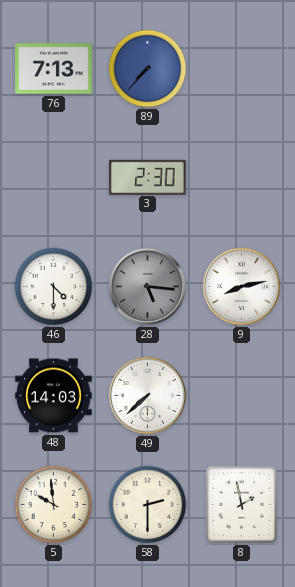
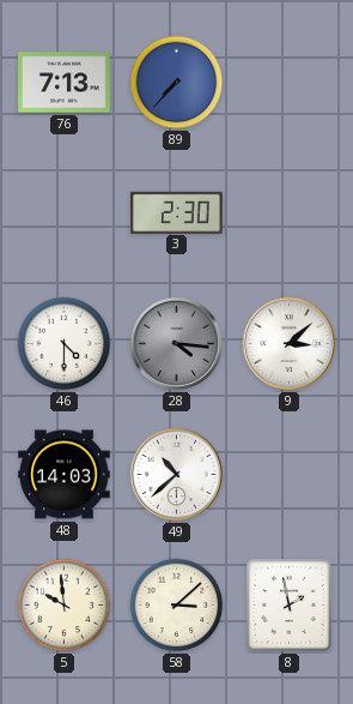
28: 5:16 -> 4:16
9: 8:13 -> 3:08
49: 7:38 -> 10:38
58: 2:30 -> 3:08
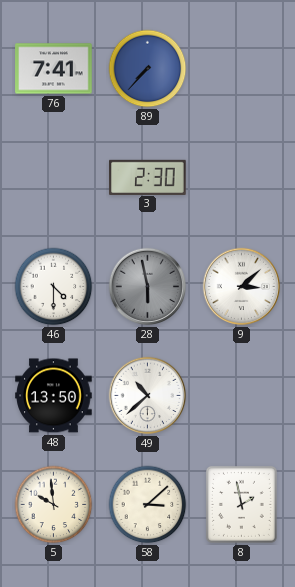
76: 7:13 -> 7:41
28: 4:16 -> 5:58
48: 14:03 -> 13:50
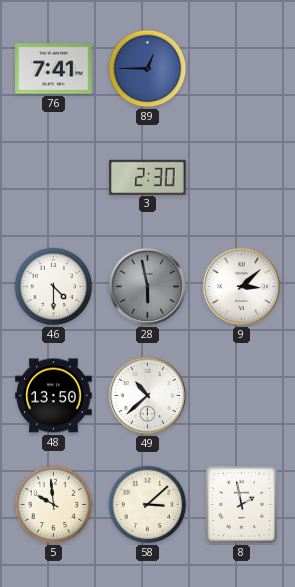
89: 7:37 -> 12:45
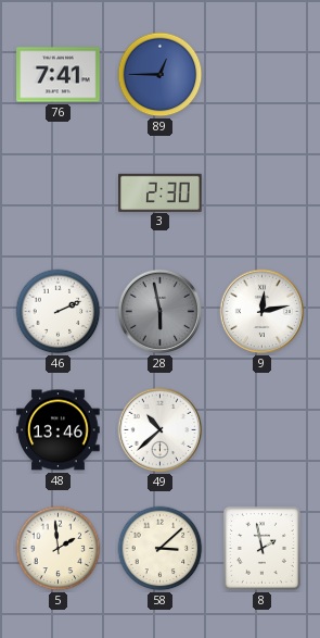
46: 4:30 -> 2:11
9: 3:08 -> 12:13
48: 13:50 -> 13:46
5: 9:59 -> 1:59
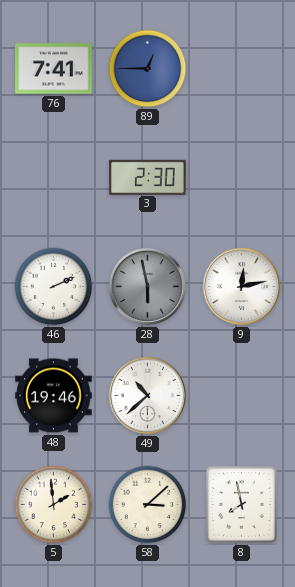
48: 13:46 -> 19:46
8: 1:58 -> 7:58
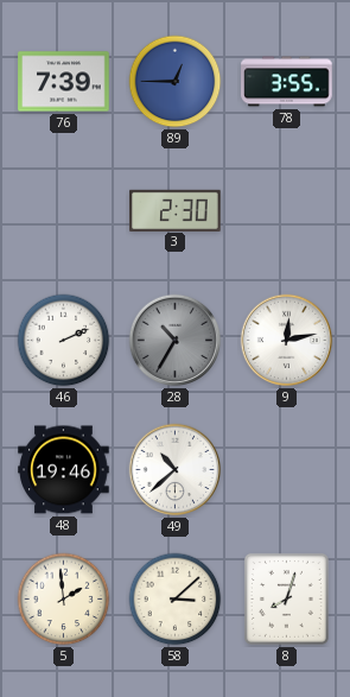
76: 7:41 -> 7:39
78: none -> 3:55
28: 5:58 -> 10:35
8: 7:58 -> 8:03
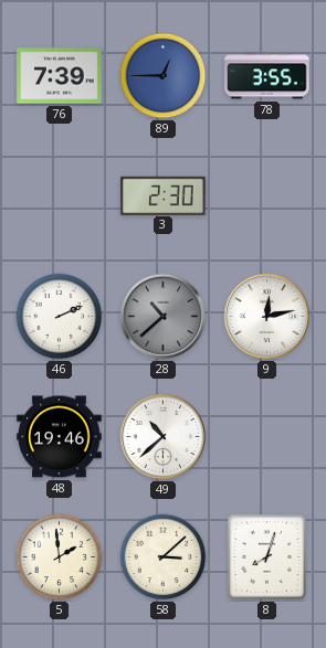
28: 10:35 -> 10:38
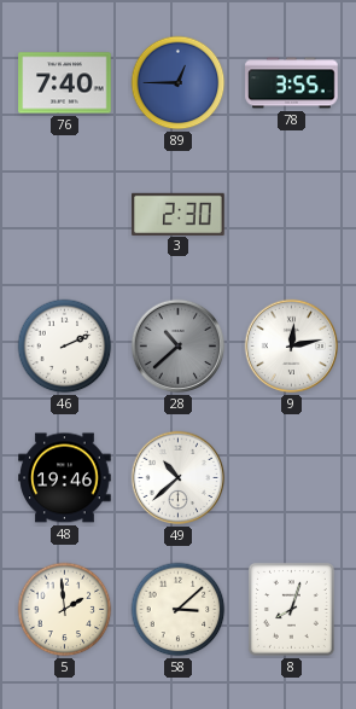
76: 7:39 -> 7:40
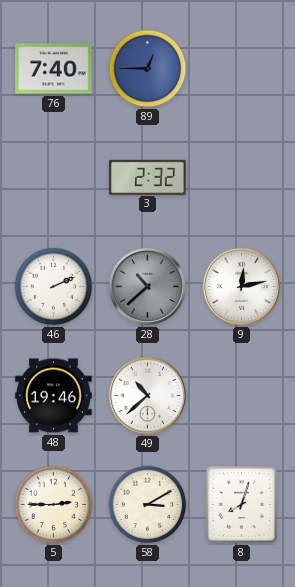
78: 3:55 -> none
3: 2:30 -> 2:32
5: 1:59 -> 2:45
58: 3:08 -> 3:10
